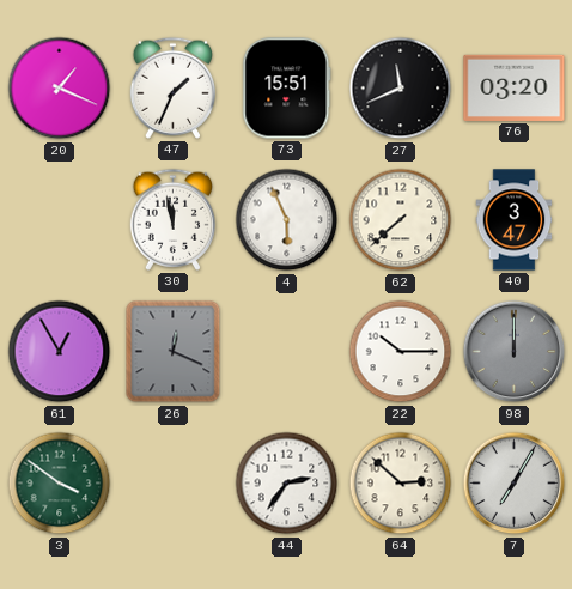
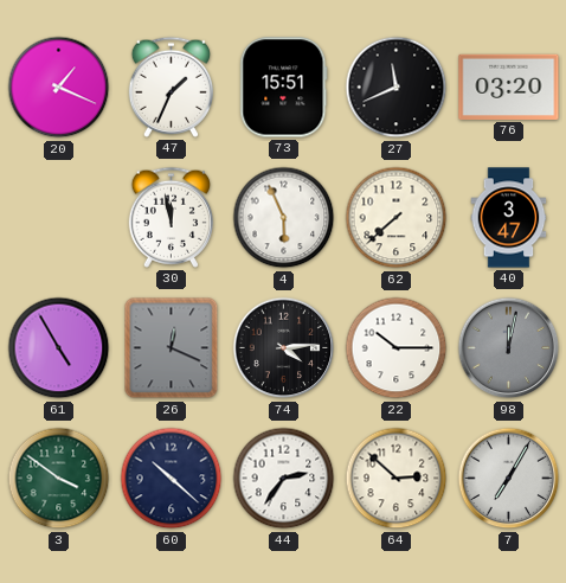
61: 12:55 -> 4:55
74: none -> 4:14
98: 12:00 -> 12:02
60: none -> 10:22
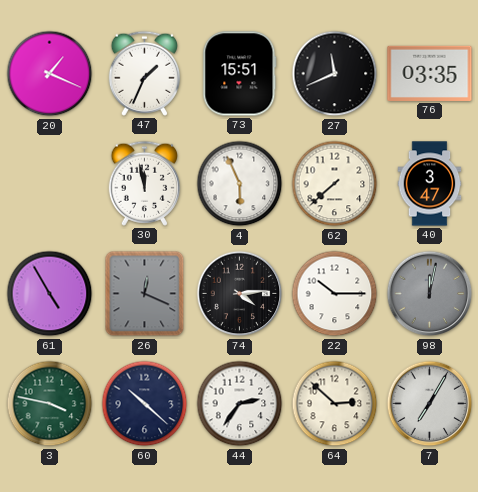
76: 03:20 -> 03:35
3: 3:51 -> 3:47
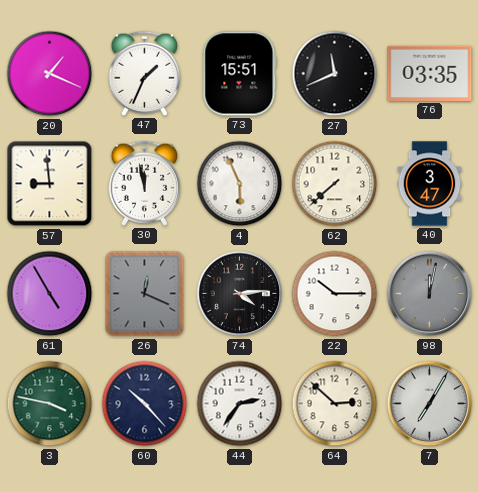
57: none -> 8:59
60: 10:22 -> 10:23
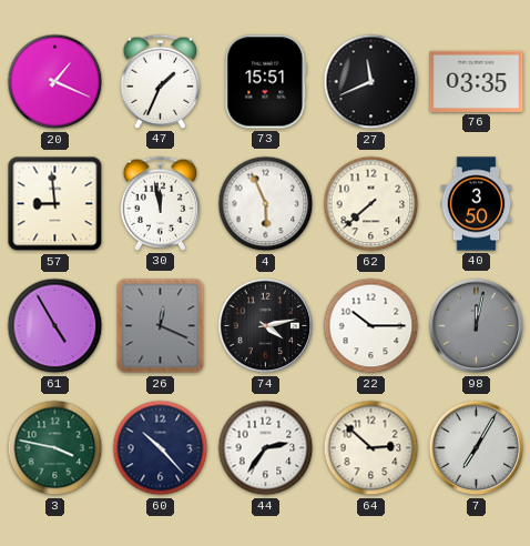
40: 3:47 -> 3:50
74: 4:14 -> 4:13
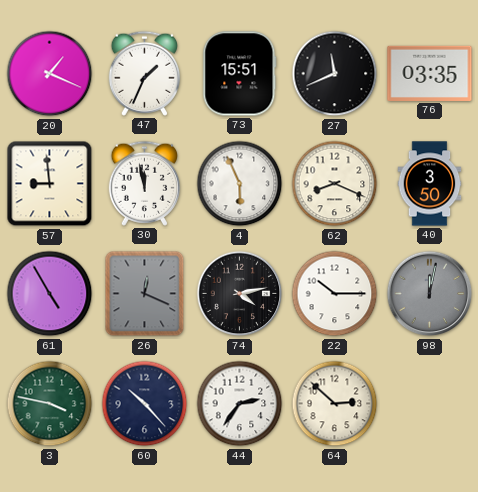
62: 7:38 -> 8:19
7: 7:05 -> none
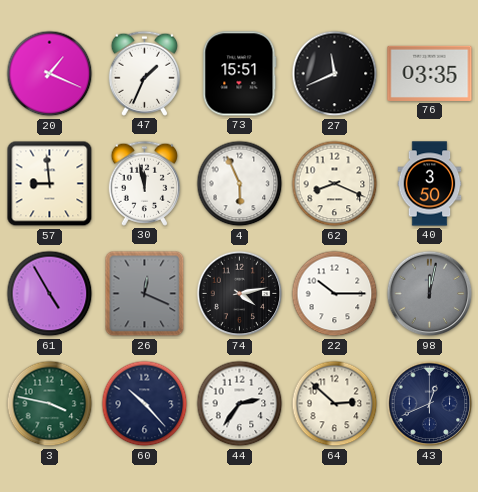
43: none -> 12:41
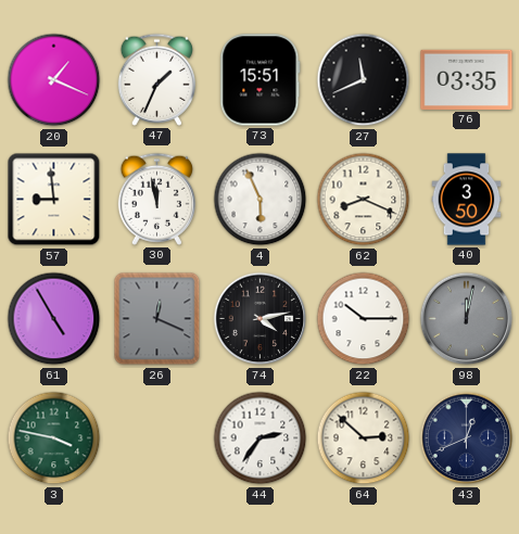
60: 10:23 -> none
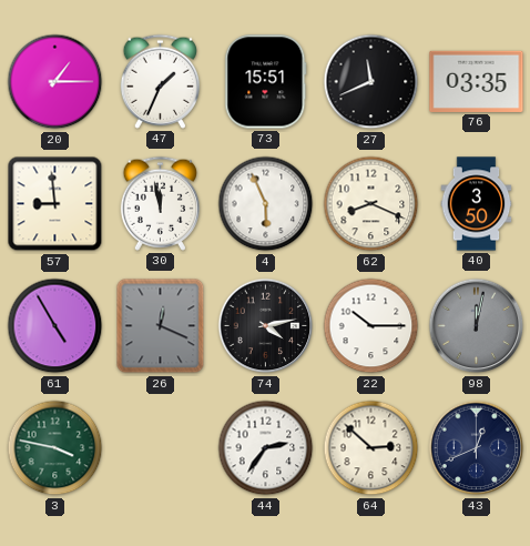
20: 1:19 -> 1:15
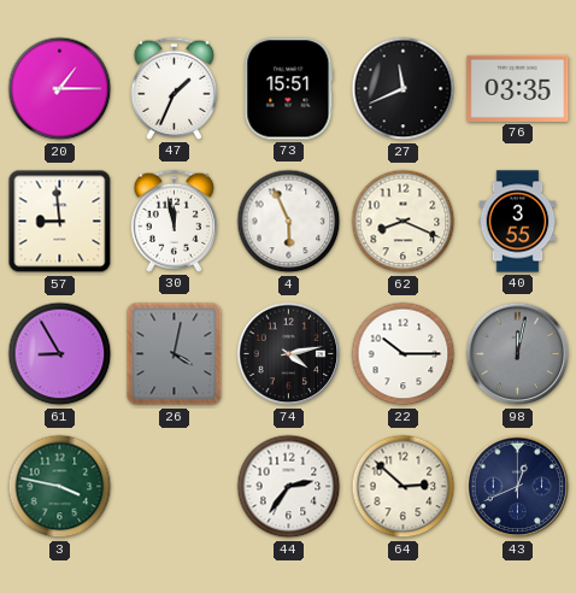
40: 3:50 -> 3:55
61: 4:55 -> 8:55
26: 12:19 -> 4:02
